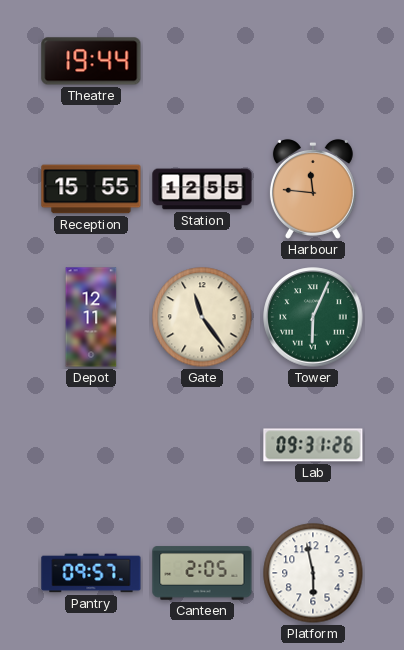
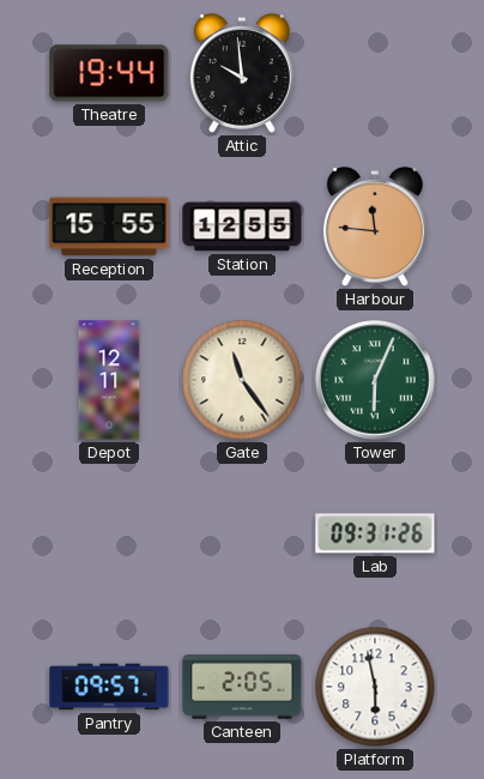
Attic: none -> 9:59
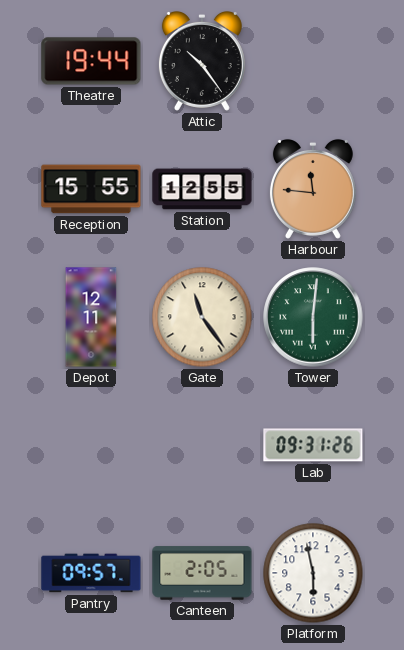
Attic: 9:59 -> 10:24
Tower: 6:04 -> 6:01
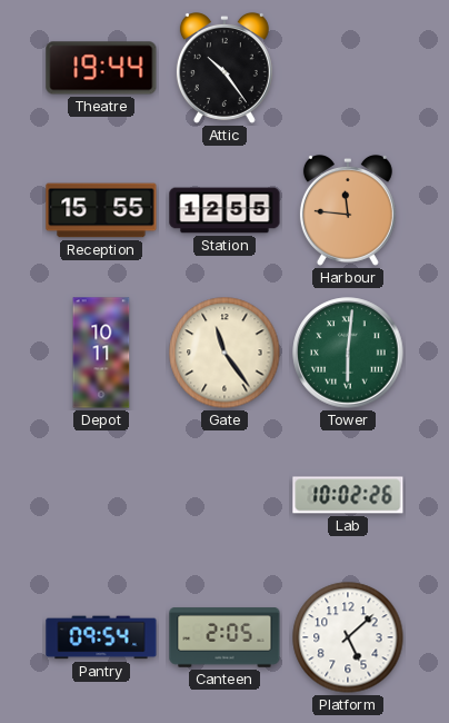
Depot: 12:11 -> 10:11
Lab: 09:31 -> 10:02
Pantry: 09:57 -> 09:54
Platform: 5:58 -> 5:08
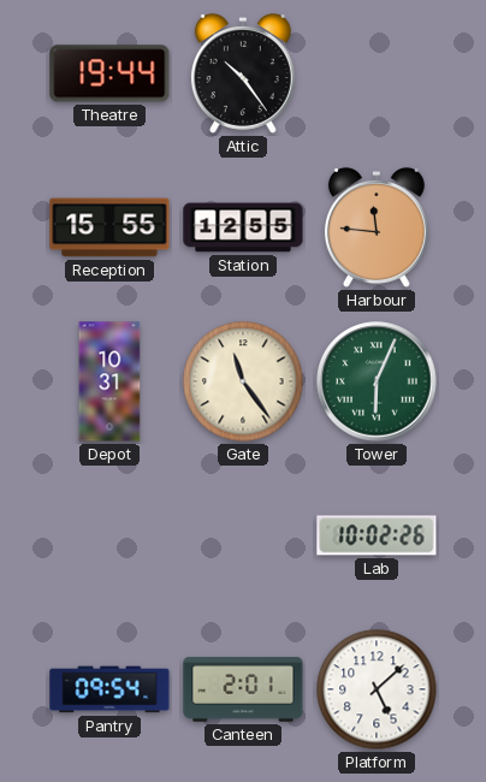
Depot: 10:11 -> 10:31
Tower: 6:01 -> 6:04
Canteen: 2:05 -> 2:01
